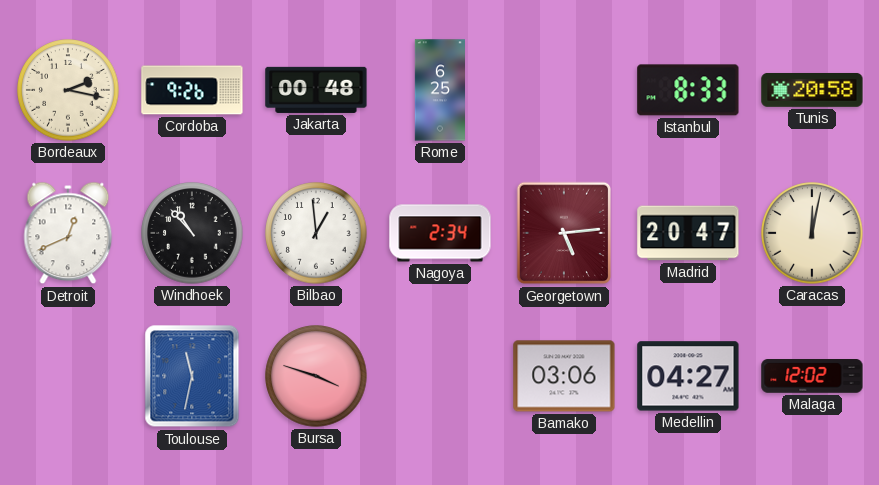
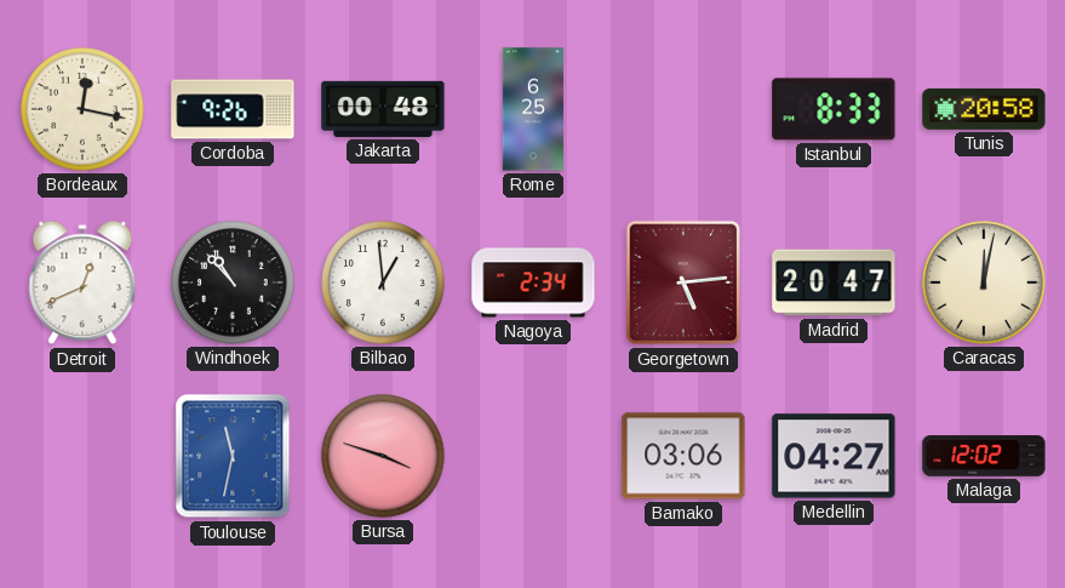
Bordeaux: 2:17 -> 12:17
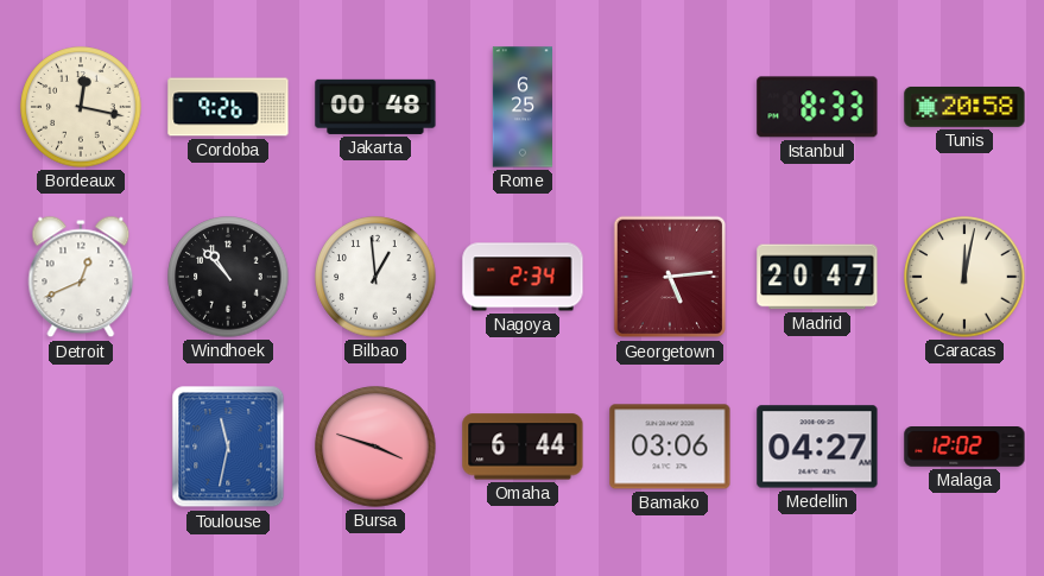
Omaha: none -> 6:44
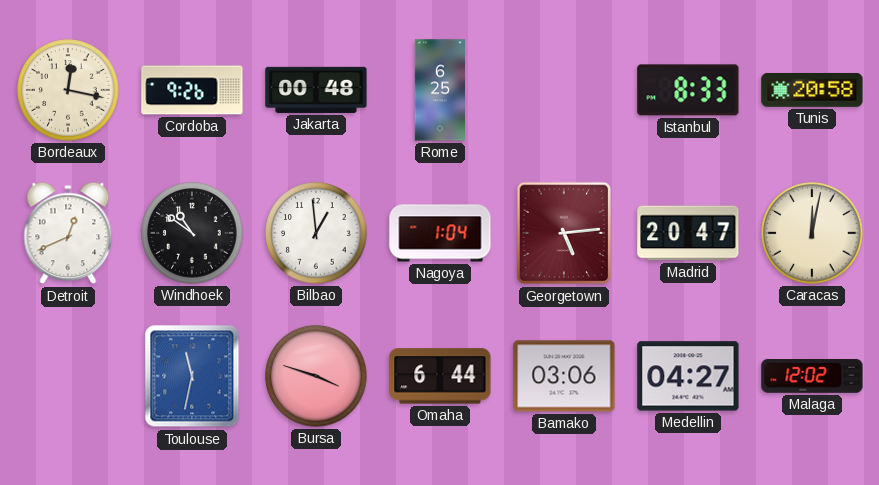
Windhoek: 10:53 -> 10:51
Nagoya: 2:34 -> 1:04
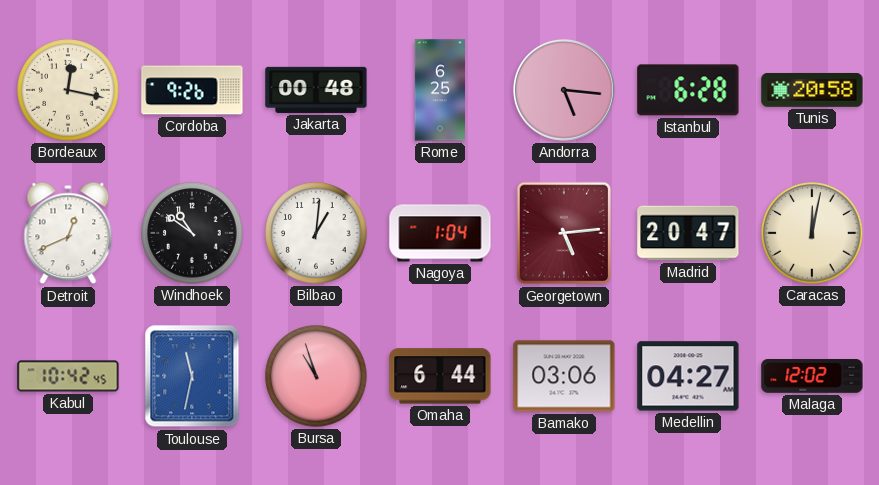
Andorra: none -> 5:16
Istanbul: 8:33 -> 6:28
Bilbao: 12:59 -> 1:01
Kabul: none -> 10:42
Bursa: 3:48 -> 10:57
